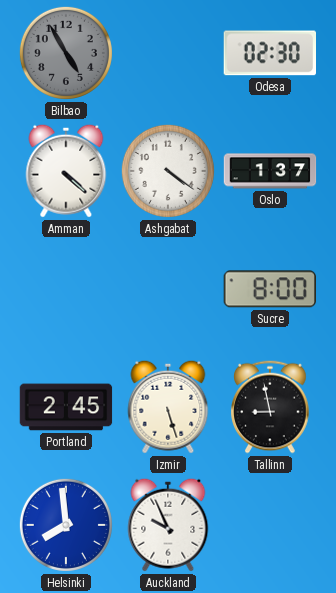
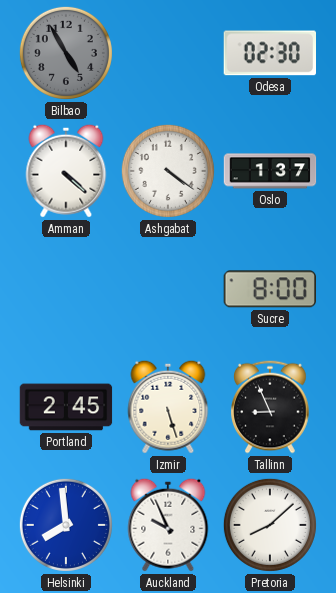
Tallinn: 8:58 -> 8:56
Pretoria: none -> 8:08
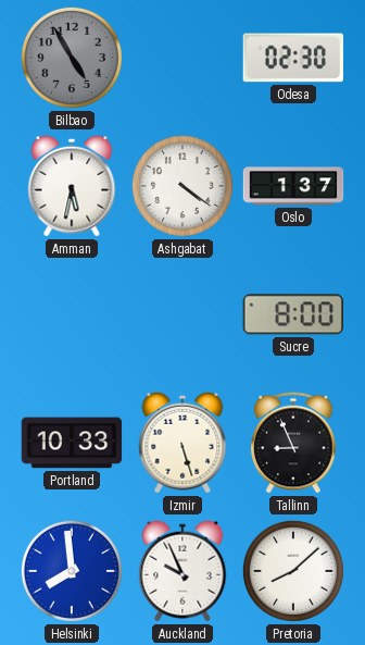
Amman: 4:22 -> 5:32
Portland: 2:45 -> 10:33
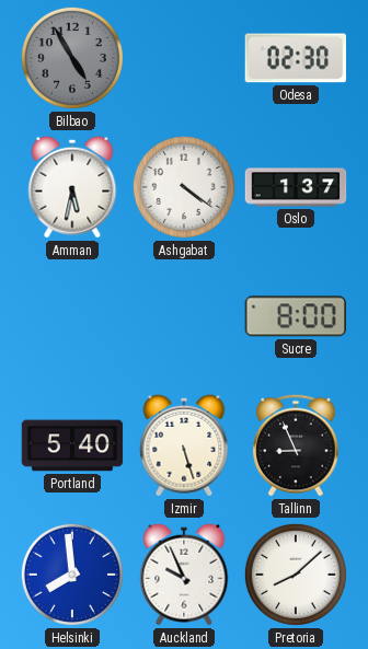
Portland: 10:33 -> 5:40
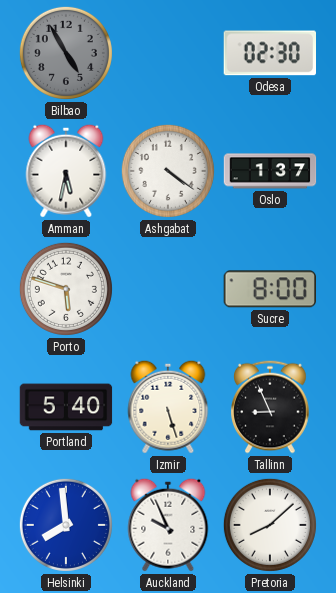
Porto: none -> 5:48
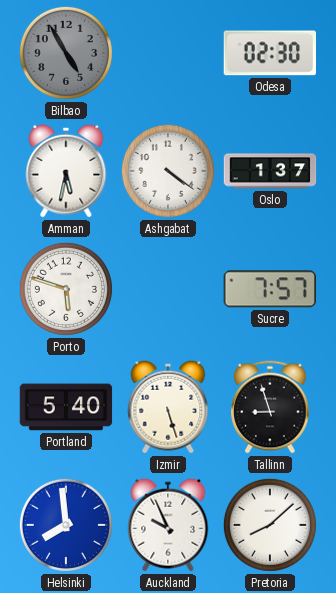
Sucre: 8:00 -> 7:57
Tallinn: 8:56 -> 8:57
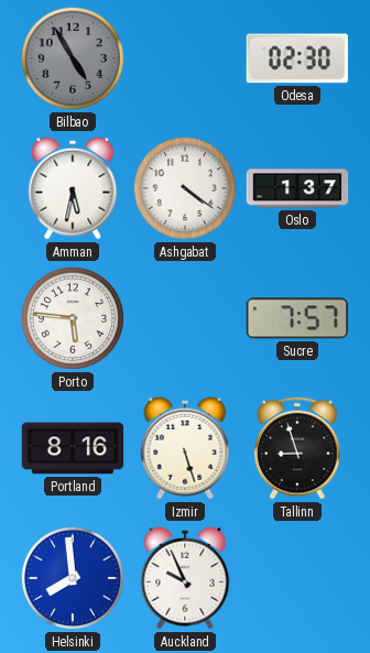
Porto: 5:48 -> 5:46
Portland: 5:40 -> 8:16
Pretoria: 8:08 -> none
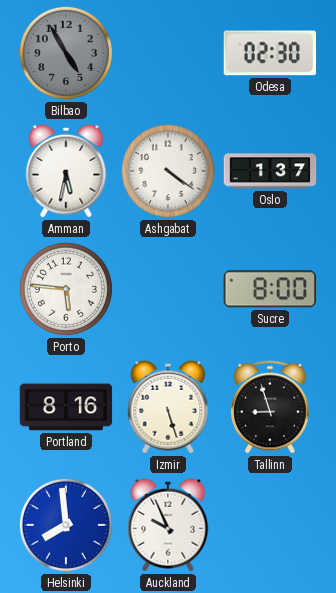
Sucre: 7:57 -> 8:00
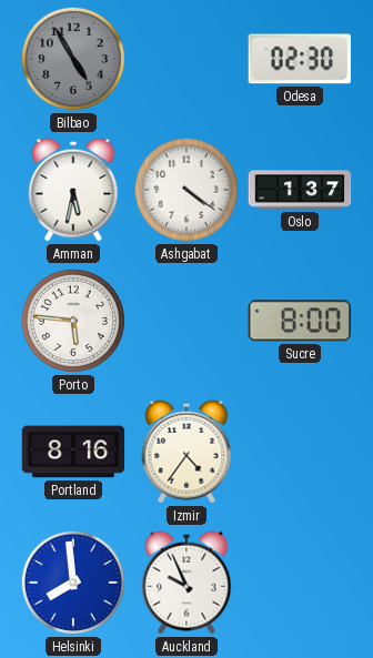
Izmir: 5:27 -> 4:36
Tallinn: 8:57 -> none
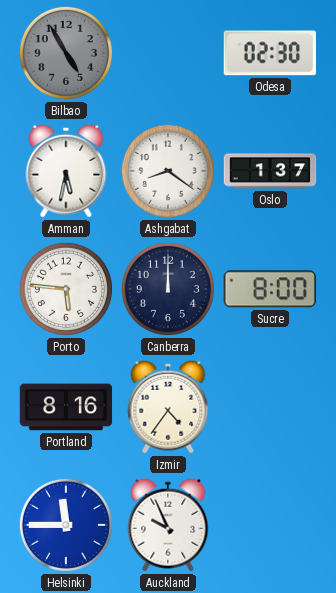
Ashgabat: 4:21 -> 8:21
Canberra: none -> 12:00
Helsinki: 7:59 -> 11:45
